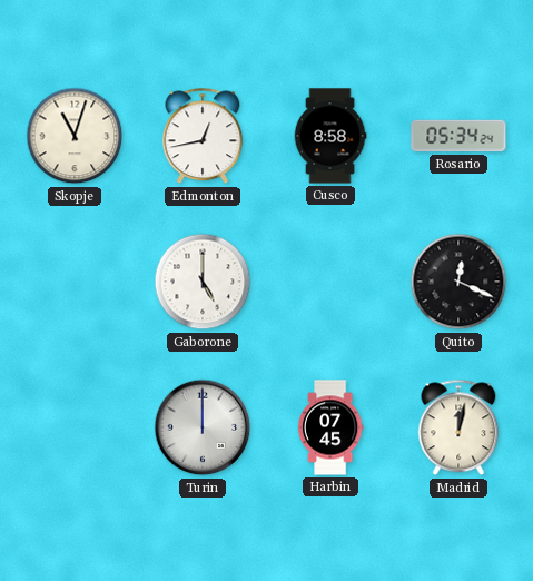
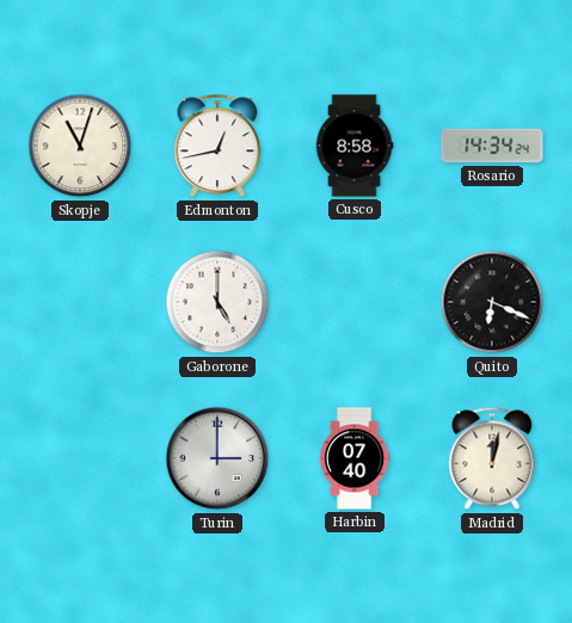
Rosario: 05:34 -> 14:34
Quito: 12:19 -> 6:19
Turin: 12:00 -> 3:00
Harbin: 07:45 -> 07:40
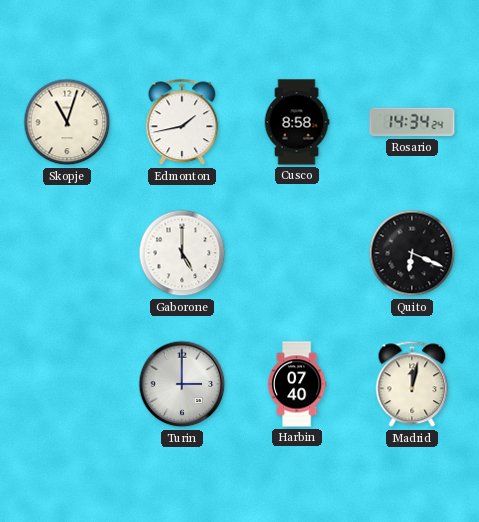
Edmonton: 12:43 -> 1:43
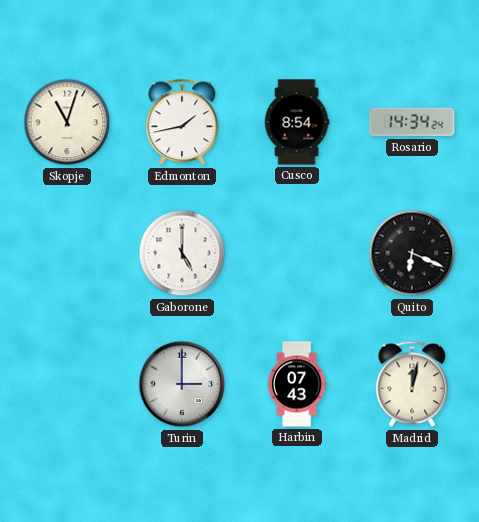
Cusco: 8:58 -> 8:54
Harbin: 07:40 -> 07:43
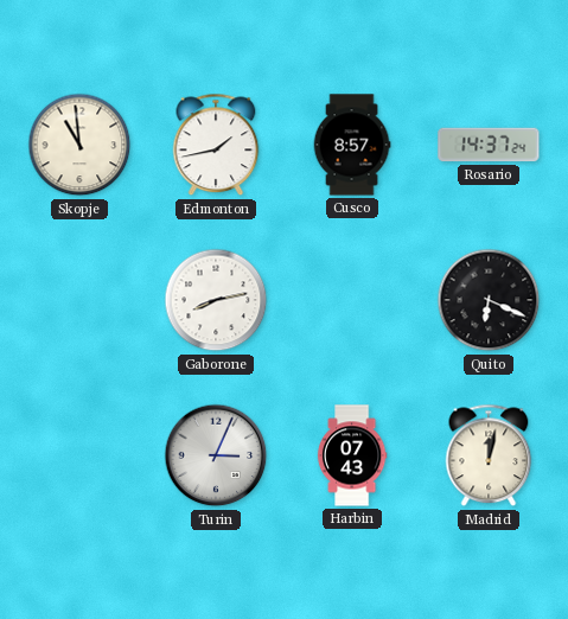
Skopje: 11:03 -> 10:59
Cusco: 8:54 -> 8:57
Rosario: 14:34 -> 14:37
Gaborone: 5:00 -> 8:13
Turin: 3:00 -> 3:04
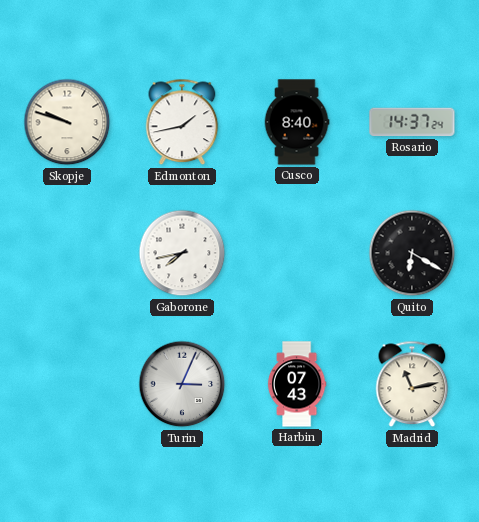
Skopje: 10:59 -> 9:48
Cusco: 8:57 -> 8:40
Gaborone: 8:13 -> 7:43
Quito: 6:19 -> 6:20
Madrid: 12:02 -> 11:13
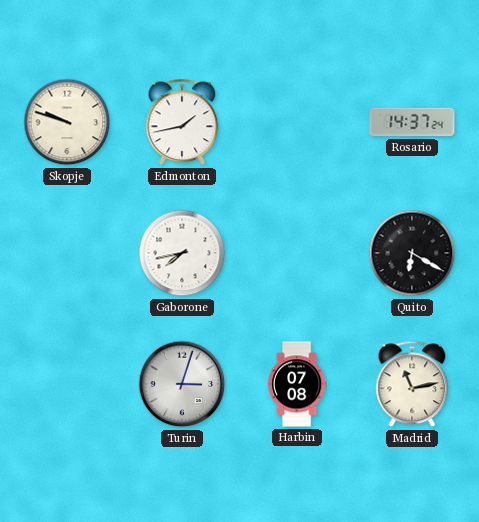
Cusco: 8:40 -> none
Turin: 3:04 -> 3:03
Harbin: 07:43 -> 07:08
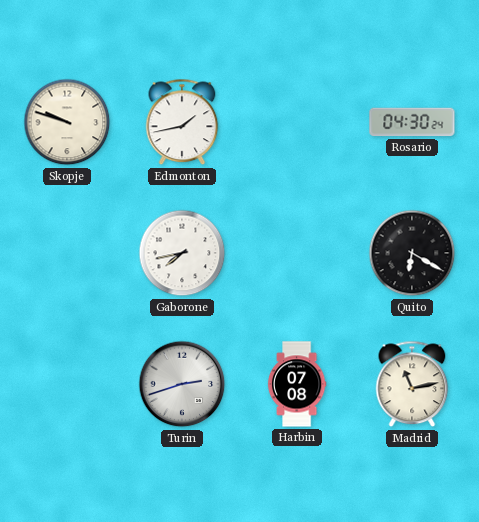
Rosario: 14:37 -> 04:30
Turin: 3:03 -> 2:42
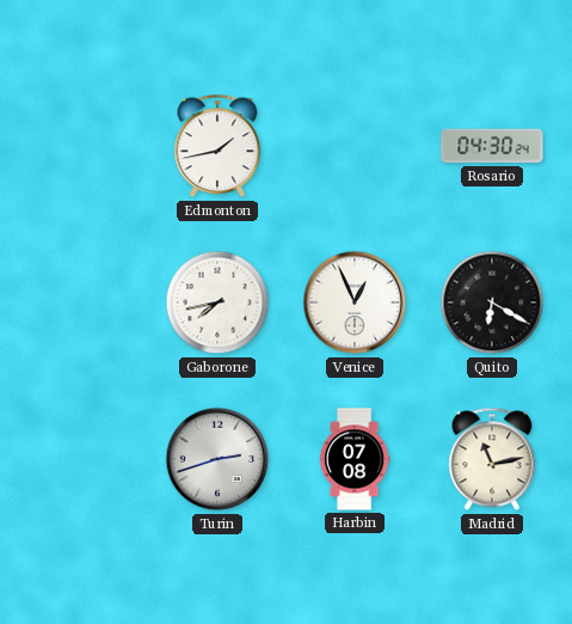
Skopje: 9:48 -> none
Venice: none -> 12:56
